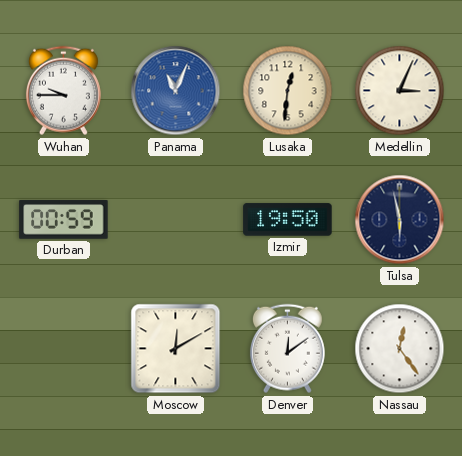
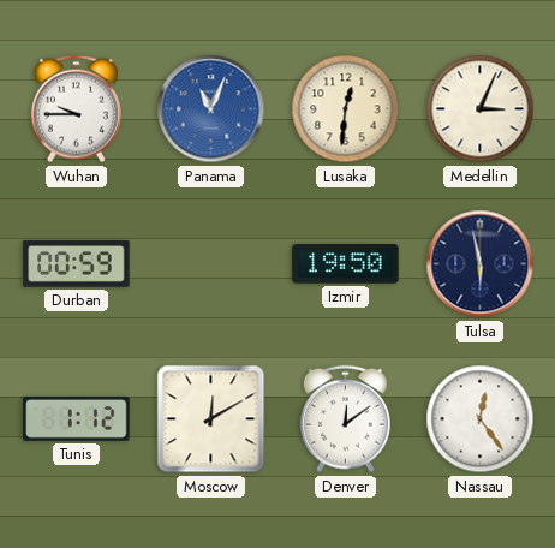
Tunis: none -> 1:12
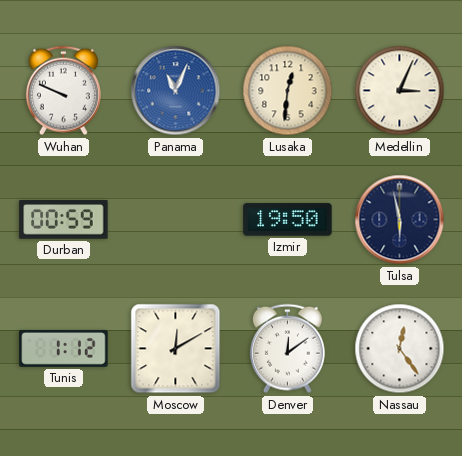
Wuhan: 9:45 -> 9:49
